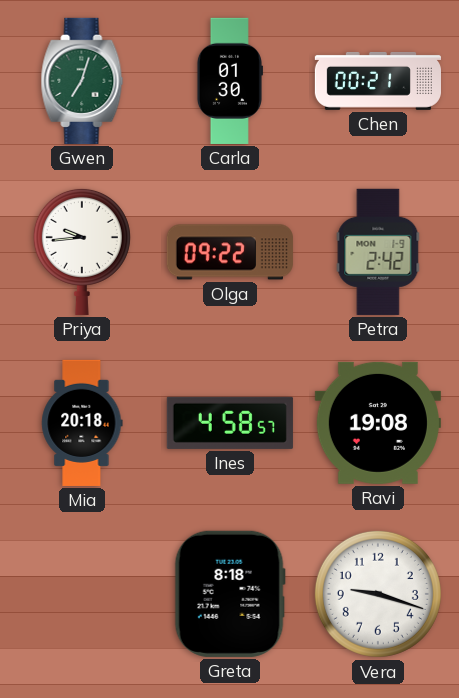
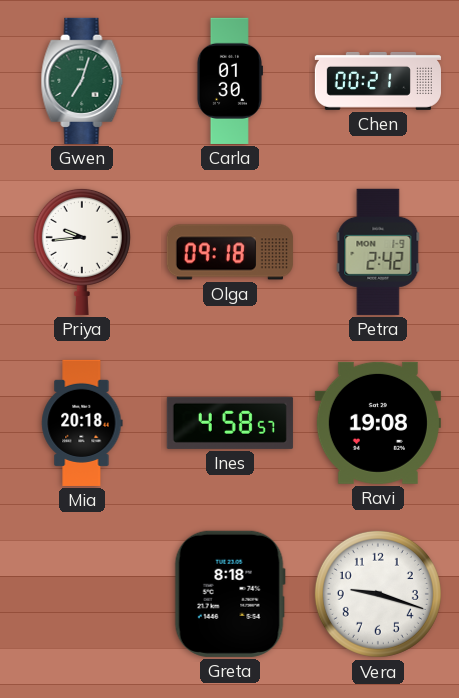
Olga: 09:22 -> 09:18
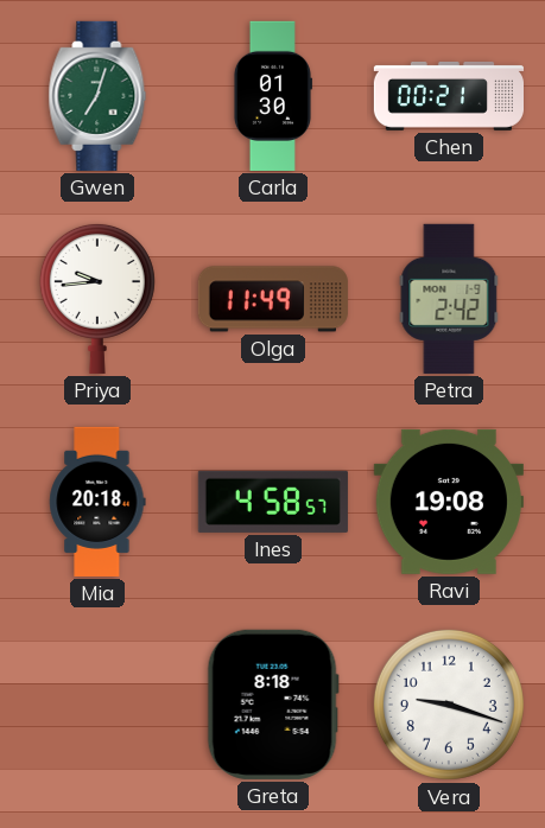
Olga: 09:18 -> 11:49
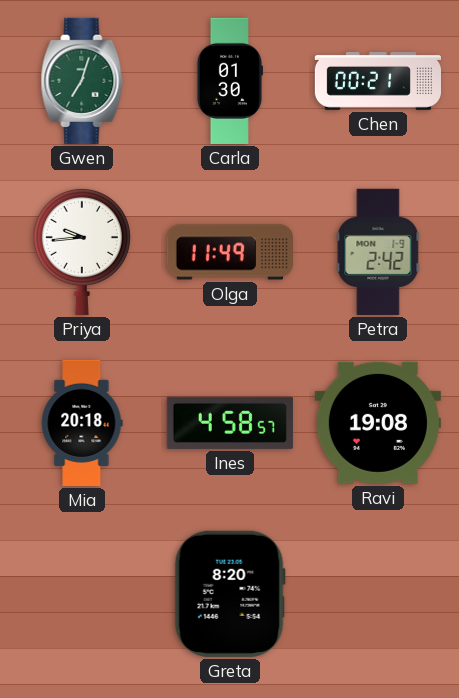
Greta: 8:18 -> 8:20
Vera: 9:18 -> none
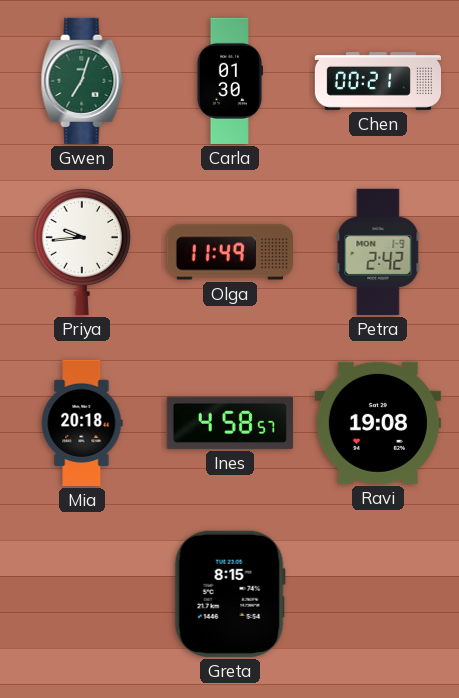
Greta: 8:20 -> 8:15
